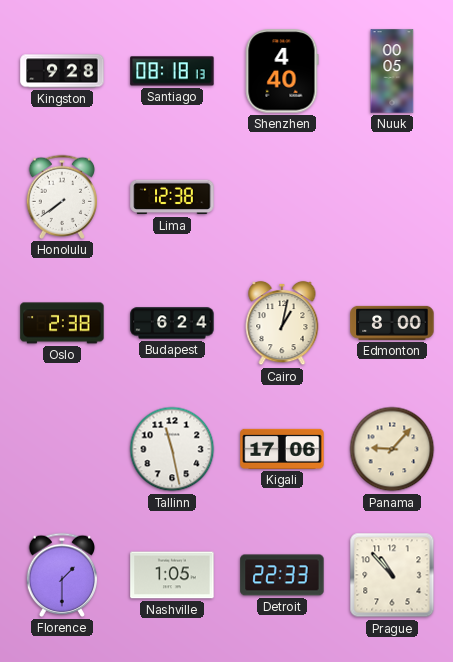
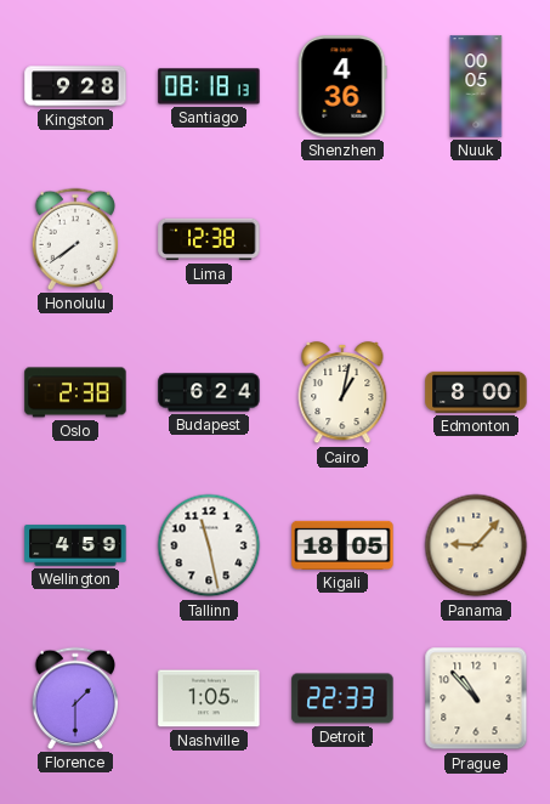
Shenzhen: 4:40 -> 4:36
Wellington: none -> 4:59
Kigali: 17:06 -> 18:05
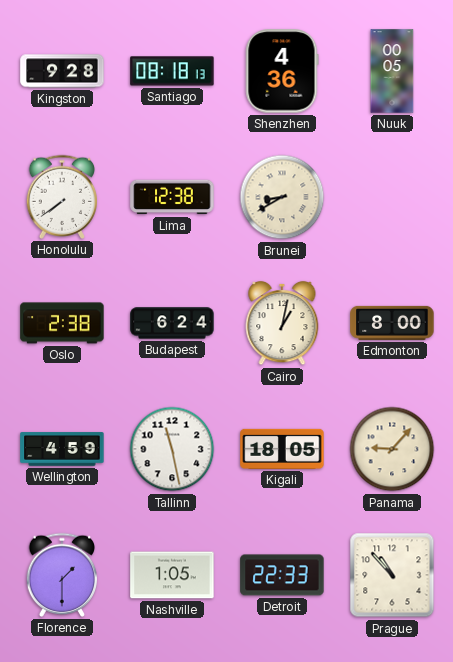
Brunei: none -> 8:40
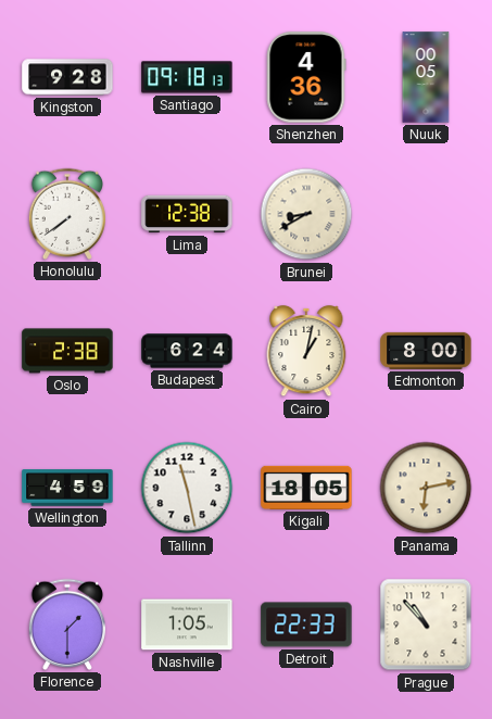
Santiago: 08:18 -> 09:18
Panama: 9:07 -> 6:13
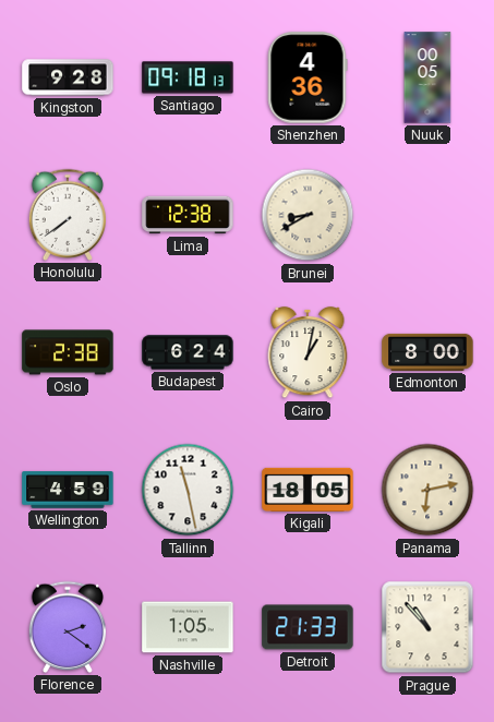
Florence: 1:30 -> 2:21
Detroit: 22:33 -> 21:33
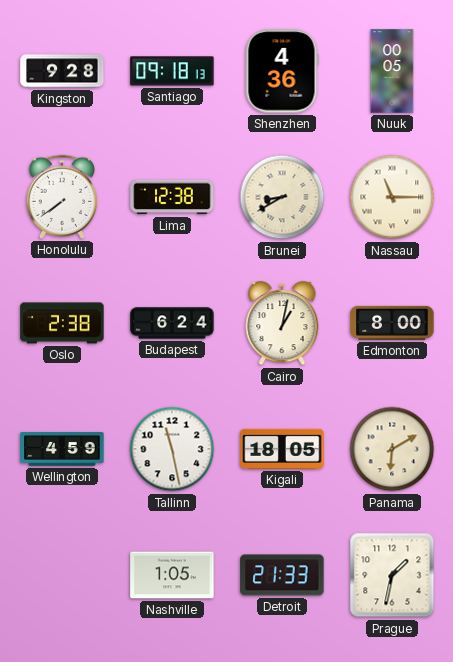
Nassau: none -> 11:15
Panama: 6:13 -> 6:10
Florence: 2:21 -> none
Prague: 10:53 -> 1:32
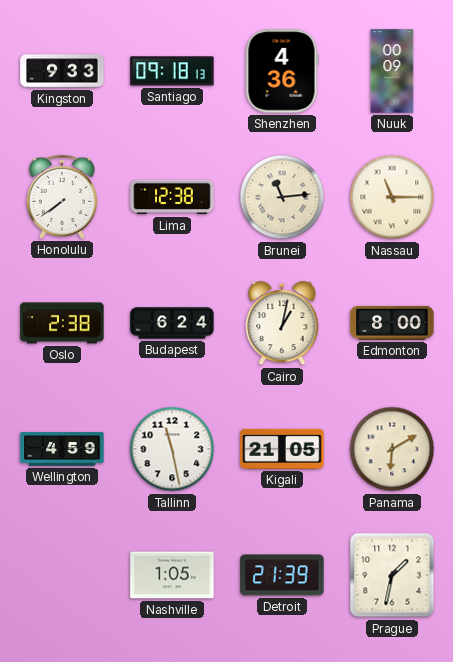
Kingston: 9:28 -> 9:33
Nuuk: 00:05 -> 00:09
Brunei: 8:40 -> 11:14
Kigali: 18:05 -> 21:05
Detroit: 21:33 -> 21:39
